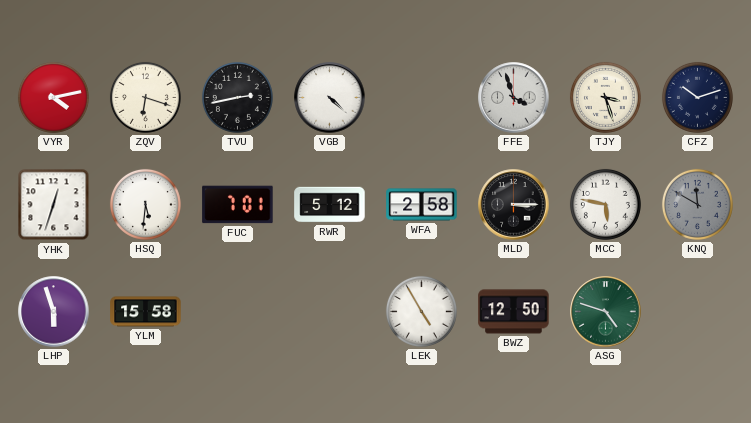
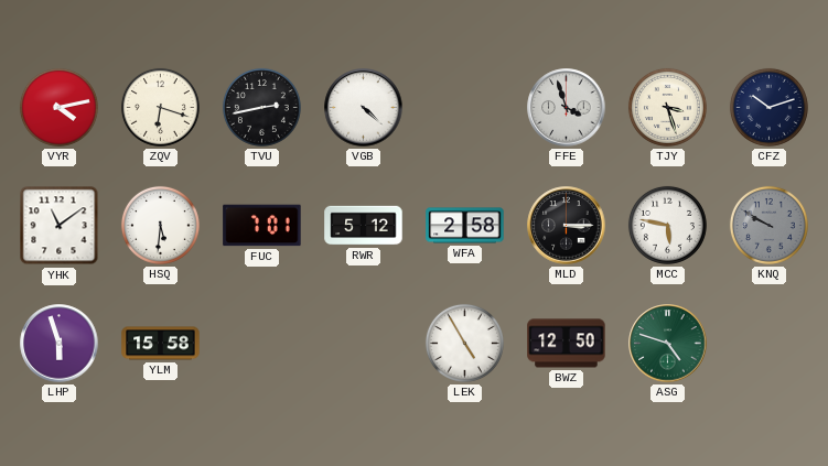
YHK: 12:33 -> 11:09
KNQ: 11:50 -> 9:50
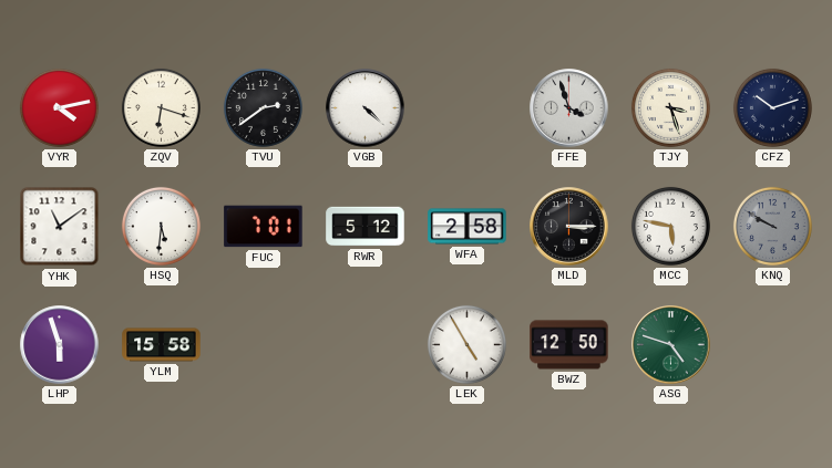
TVU: 2:43 -> 2:39
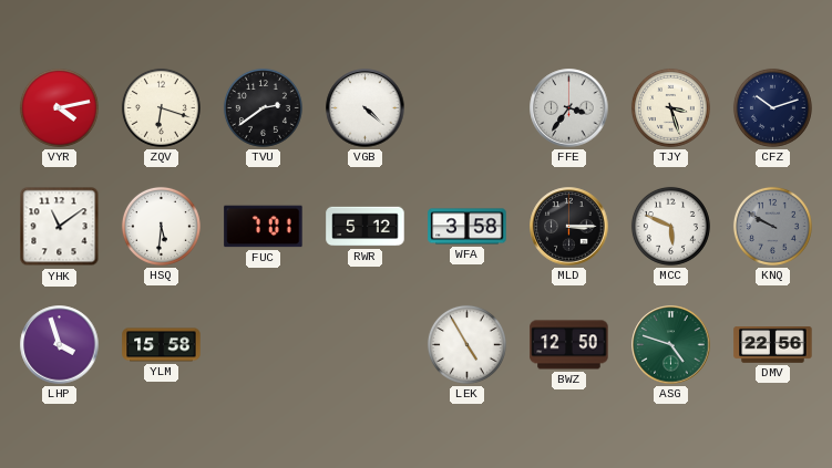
FFE: 3:57 -> 3:36
WFA: 2:58 -> 3:58
MCC: 5:47 -> 5:49
LHP: 5:57 -> 3:57
DMV: none -> 22:56
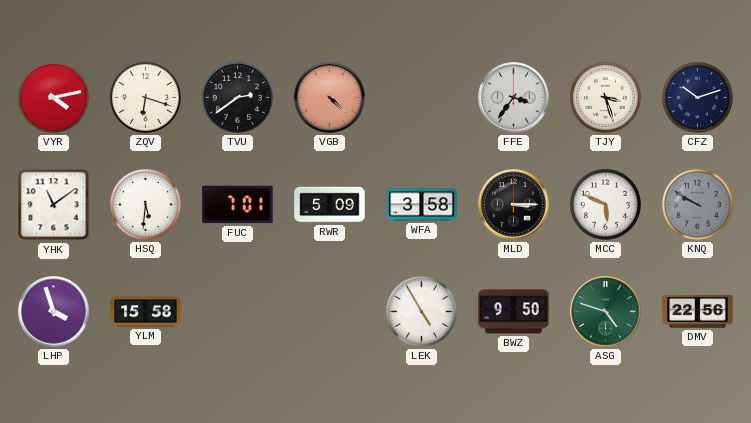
VGB dial: white -> salmon
RWR: 5:12 -> 5:09
BWZ: 12:50 -> 9:50
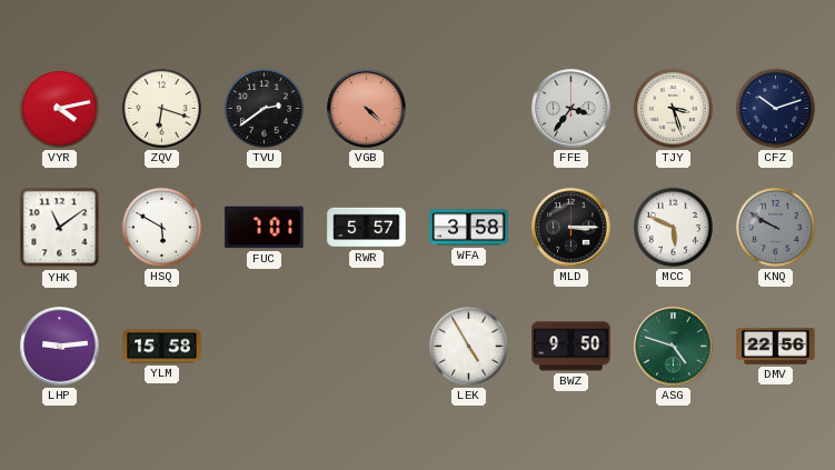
HSQ: 5:31 -> 5:50
RWR: 5:09 -> 5:57
LHP: 3:57 -> 9:14
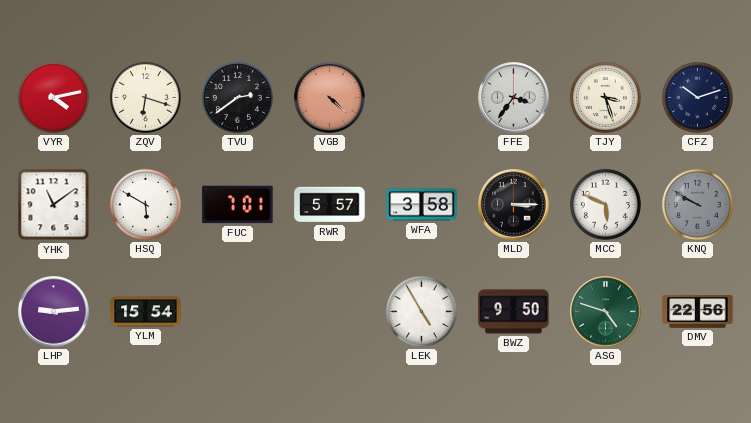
YLM: 15:58 -> 15:54
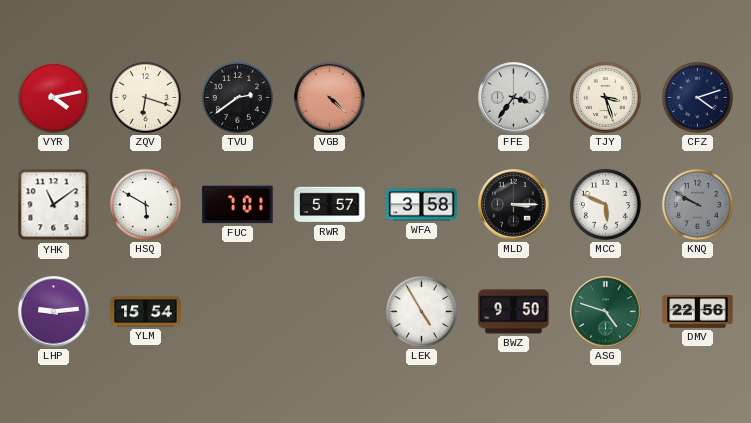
CFZ: 10:12 -> 4:12
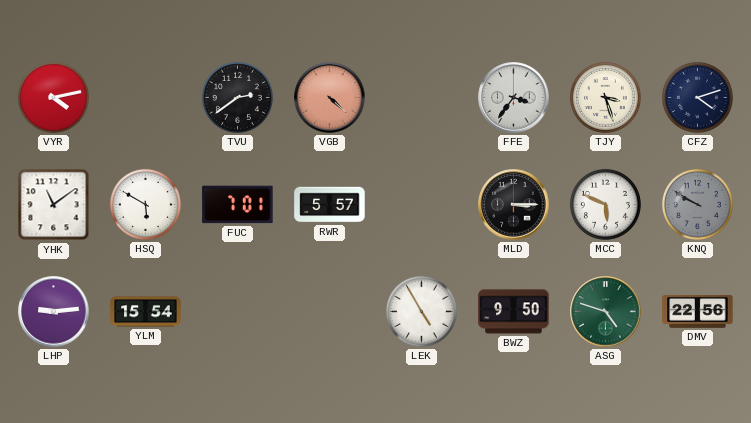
ZQV: 6:18 -> none
WFA: 3:58 -> none
